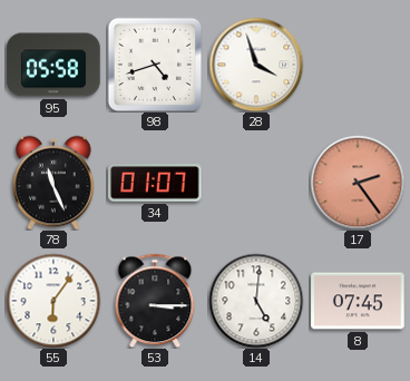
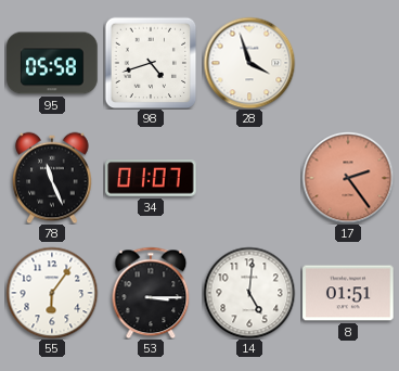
8: 07:45 -> 01:51
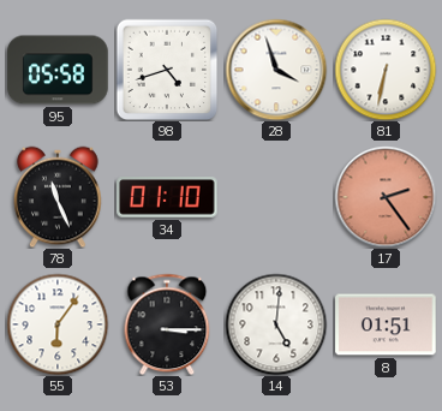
81: none -> 6:32
34: 01:07 -> 01:10
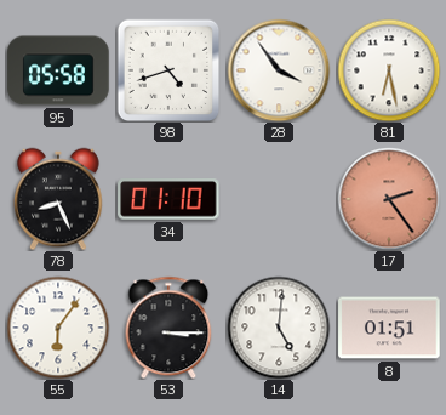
28: 3:57 -> 3:54
81: 6:32 -> 6:28
78: 11:26 -> 8:26
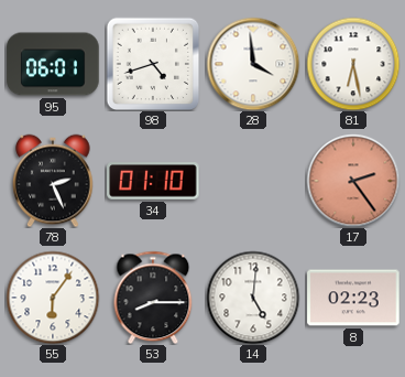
95: 05:58 -> 06:01
28: 3:54 -> 3:59
78: 8:26 -> 2:26
53: 3:15 -> 8:15
8: 01:51 -> 02:23
